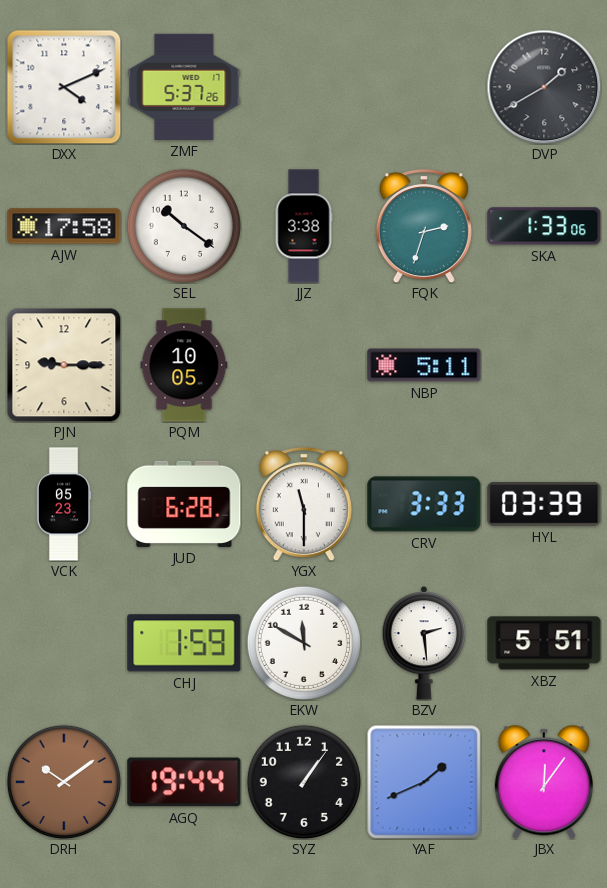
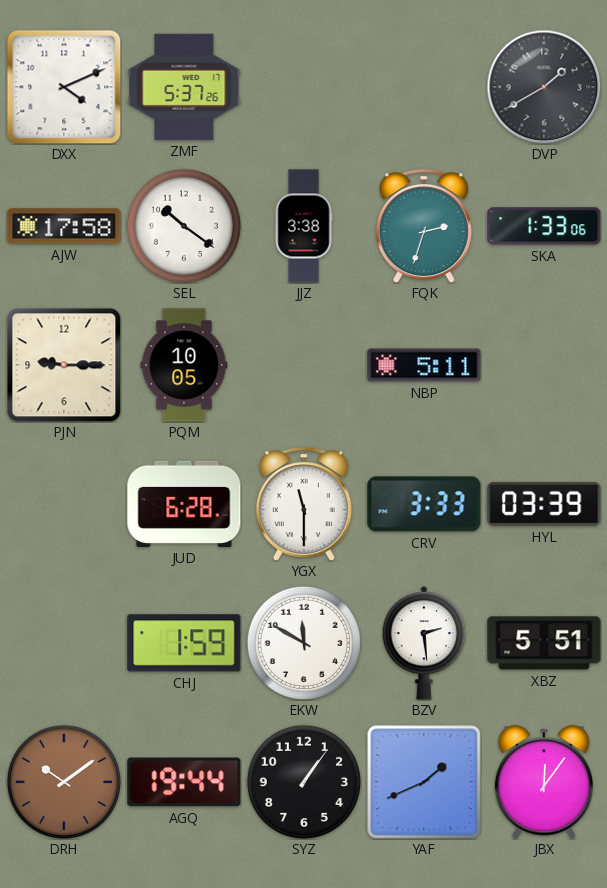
VCK: 05:23 -> none
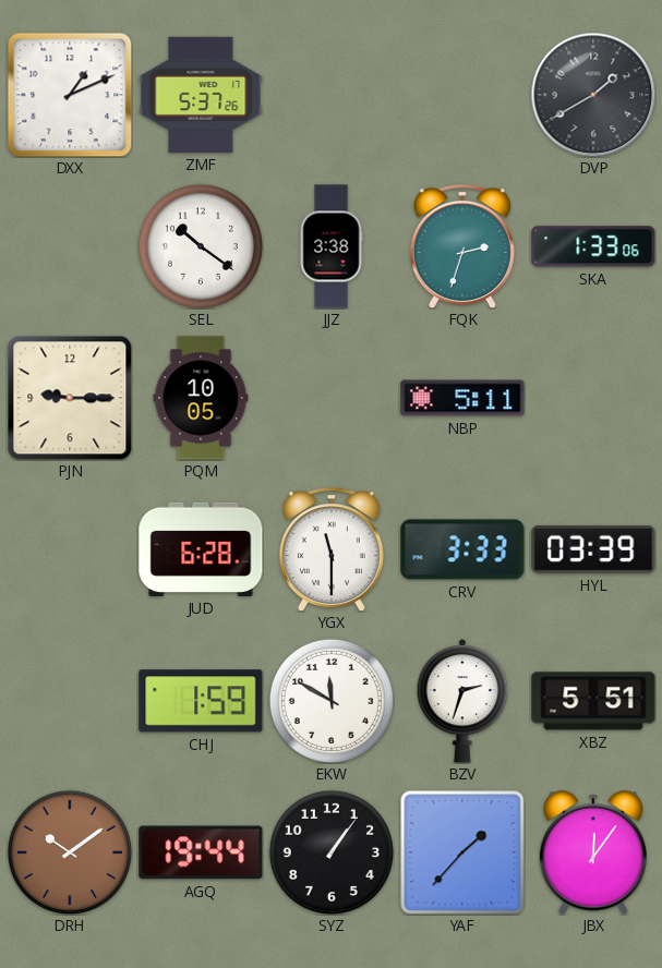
DXX: 4:11 -> 1:11
AJW: 17:58 -> none
BZV: 2:29 -> 2:33
YAF: 1:41 -> 1:37
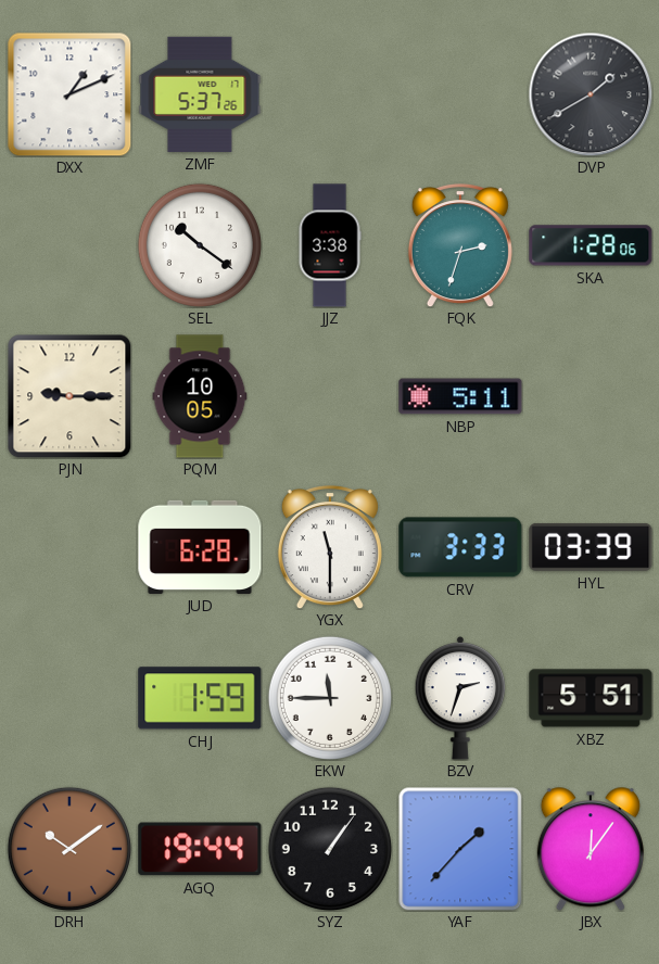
SKA: 1:33 -> 1:28
EKW: 11:50 -> 11:45
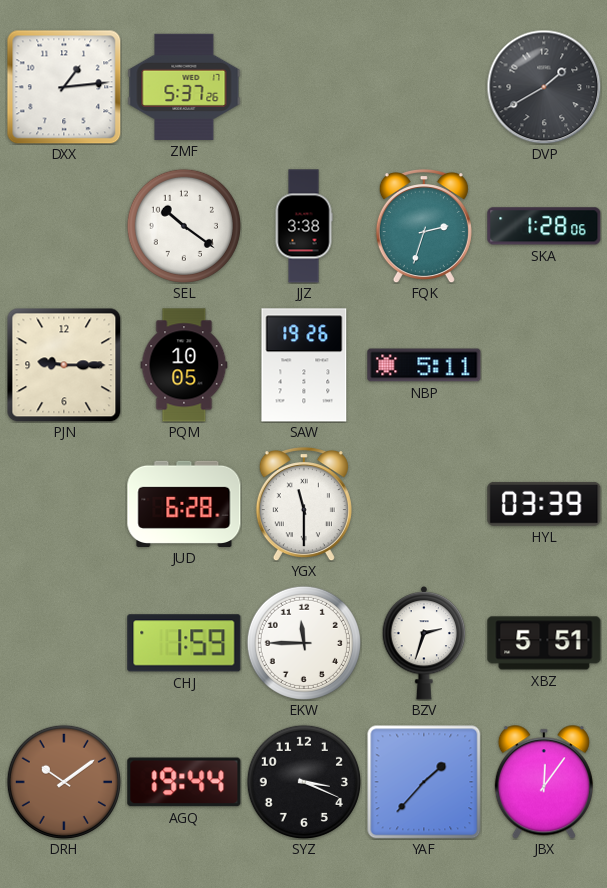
DXX: 1:11 -> 1:14
SAW: none -> 19:26
CRV: 3:33 -> none
SYZ: 1:06 -> 3:19
